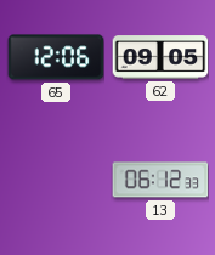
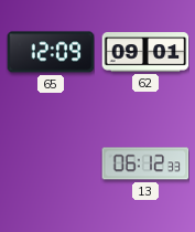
65: 12:06 -> 12:09
62: 09:05 -> 09:01
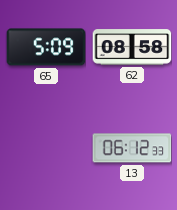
65: 12:09 -> 5:09
62: 09:01 -> 08:58
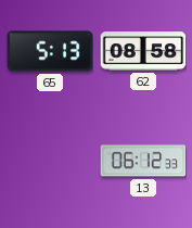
65: 5:09 -> 5:13
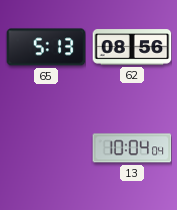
62: 08:58 -> 08:56
13: 06:12 -> 10:04
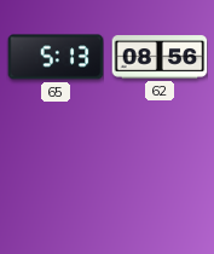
13: 10:04 -> none
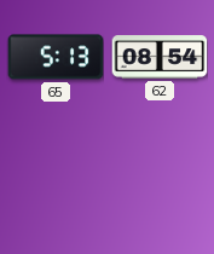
62: 08:56 -> 08:54
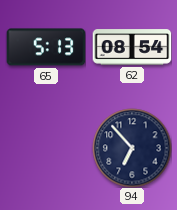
94: none -> 6:53
